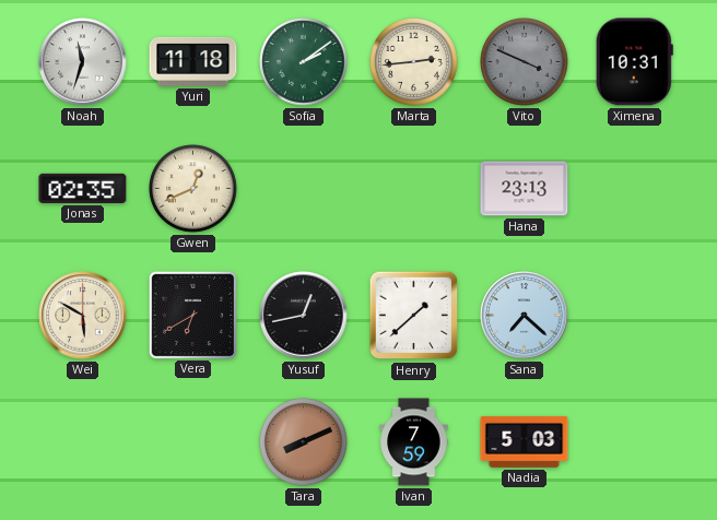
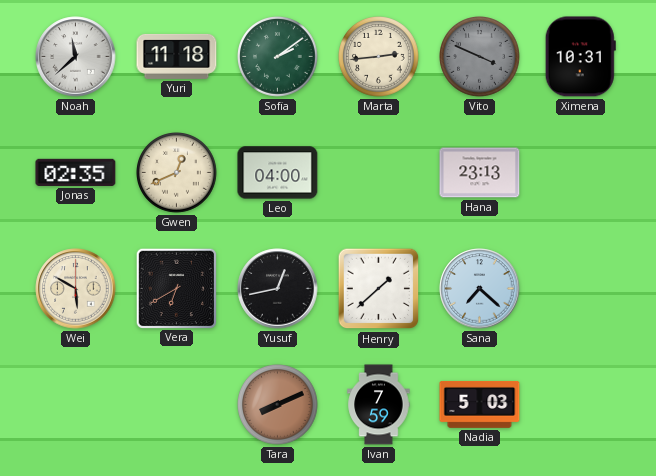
Noah: 11:33 -> 11:38
Leo: none -> 04:00
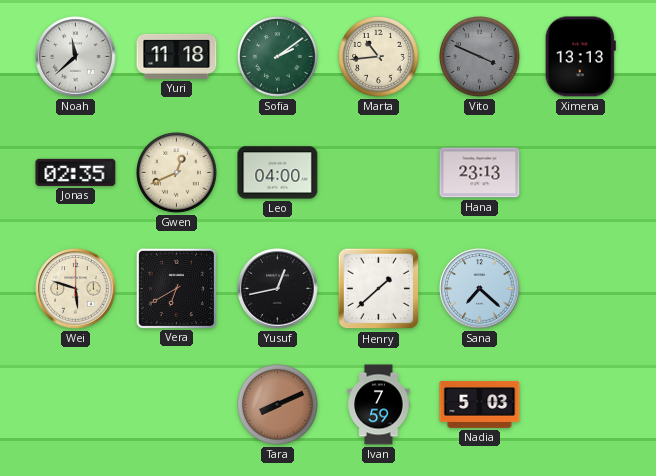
Marta: 2:44 -> 10:44
Ximena: 10:31 -> 13:13
Wei: 5:50 -> 5:48
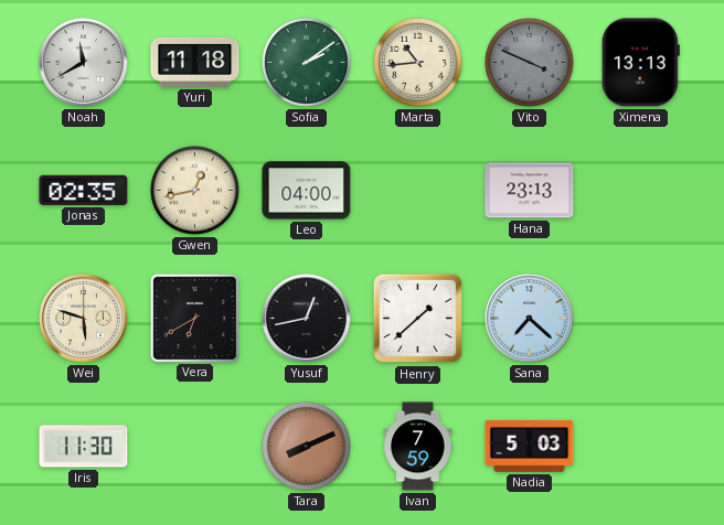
Noah: 11:38 -> 11:40
Gwen: 12:41 -> 12:43
Iris: none -> 11:30
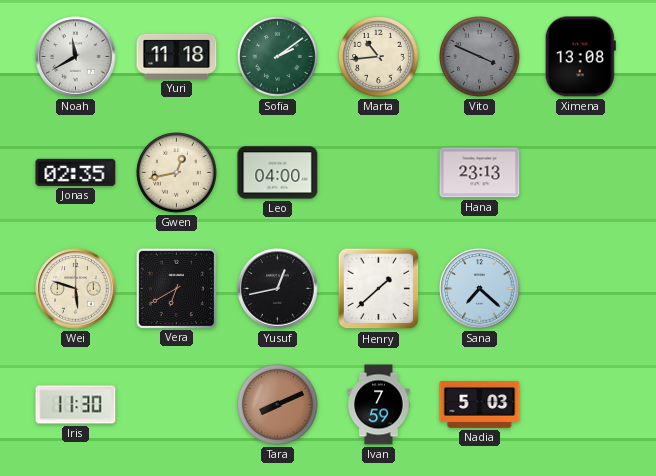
Ximena: 13:13 -> 13:08
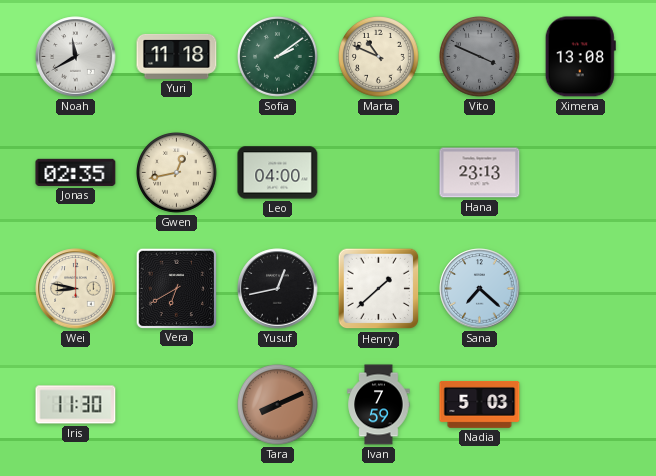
Marta: 10:44 -> 10:49
Wei: 5:48 -> 8:47
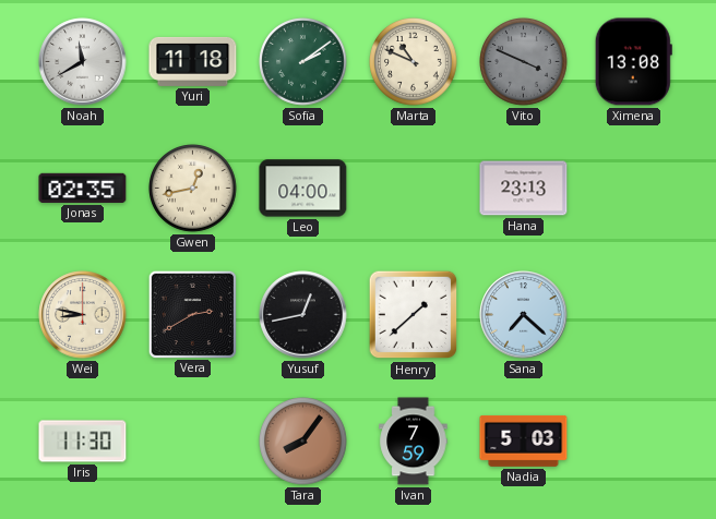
Vera: 6:40 -> 2:40
Tara: 8:11 -> 8:06
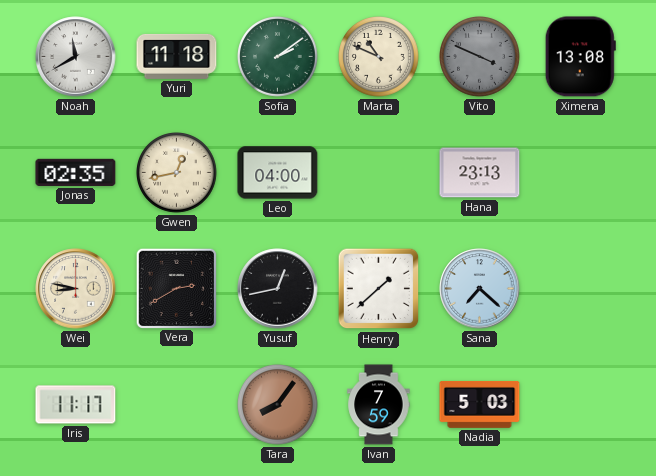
Iris: 11:30 -> 11:17
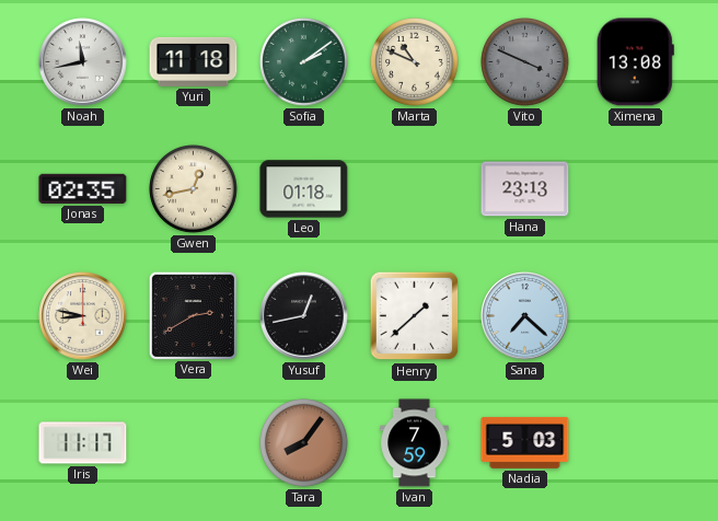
Noah: 11:40 -> 11:43
Leo: 04:00 -> 01:18
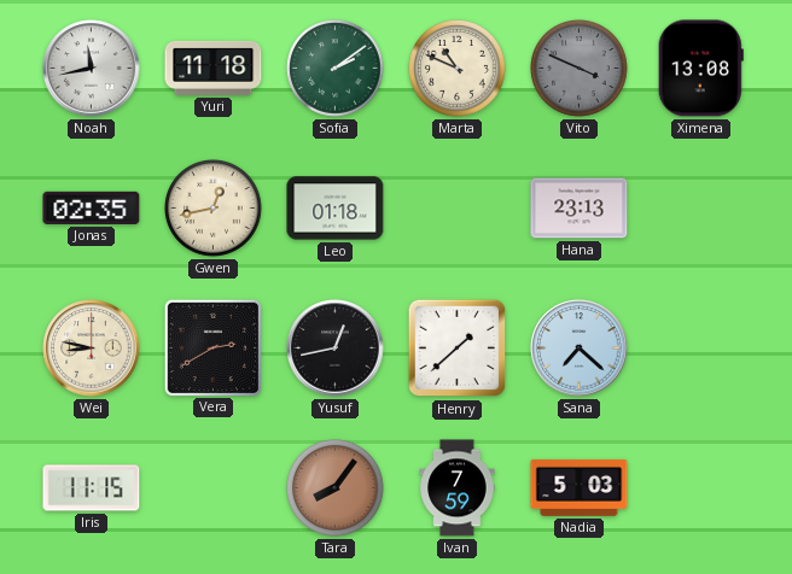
Iris: 11:17 -> 11:15
